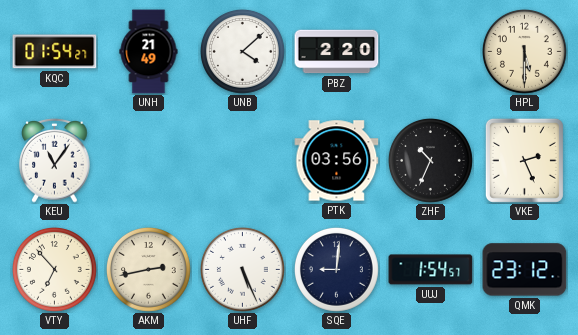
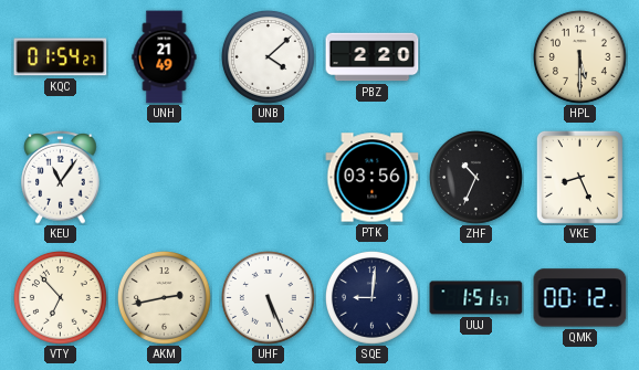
VKE: 2:26 -> 8:26
UUJ: 1:54 -> 1:51
QMK: 23:12 -> 00:12
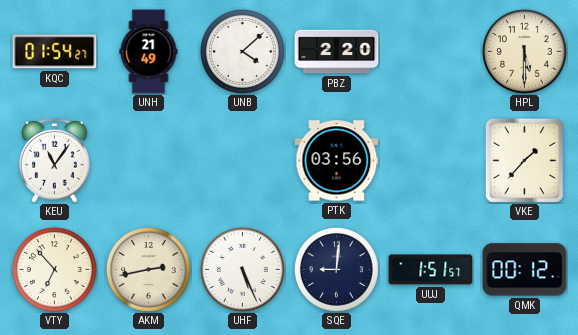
ZHF: 10:34 -> none
VKE: 8:26 -> 1:37
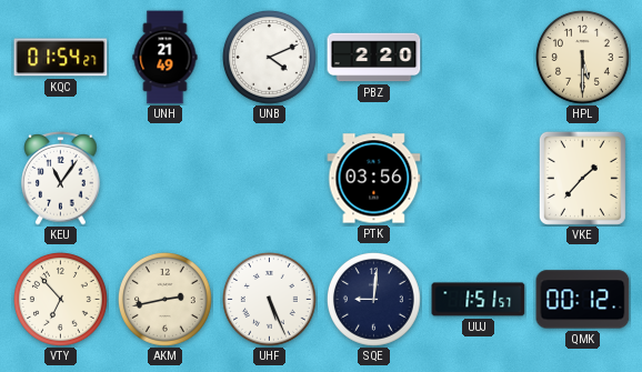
UNB: 4:08 -> 4:11
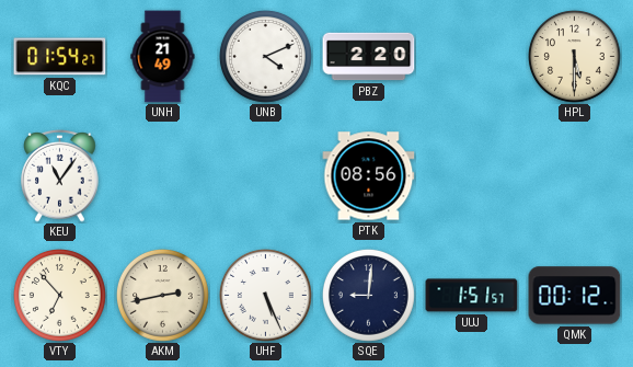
PTK: 03:56 -> 08:56
VKE: 1:37 -> none
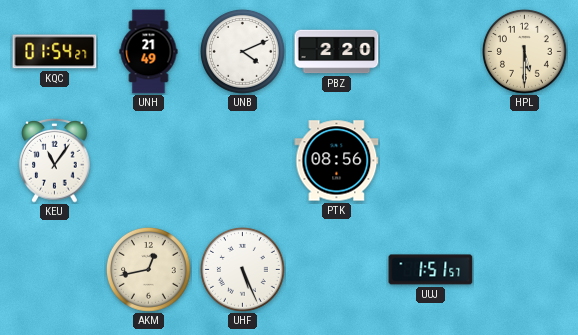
VTY: 6:53 -> none
AKM: 2:43 -> 12:43
SQE: 9:01 -> none
QMK: 00:12 -> none
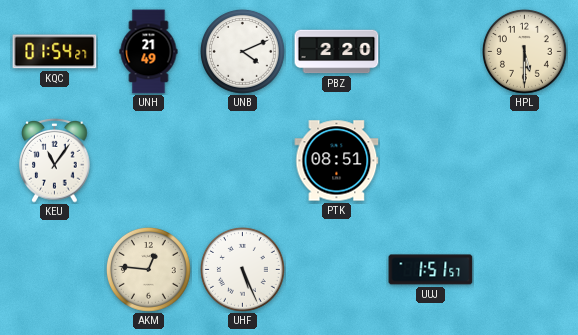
PTK: 08:56 -> 08:51
AKM: 12:43 -> 12:46
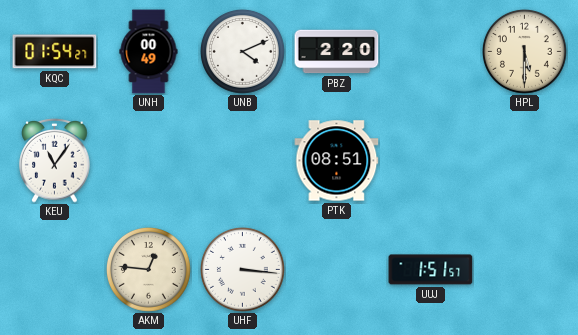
UNH: 21:49 -> 00:49
UHF: 5:26 -> 3:16
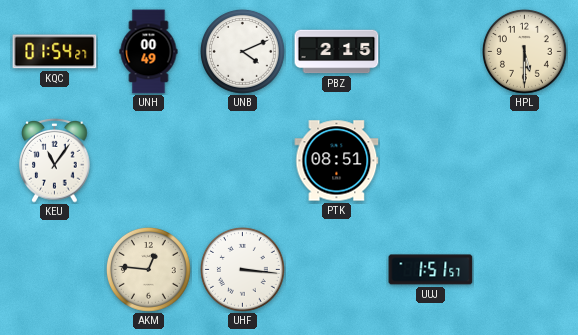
PBZ: 2:20 -> 2:15
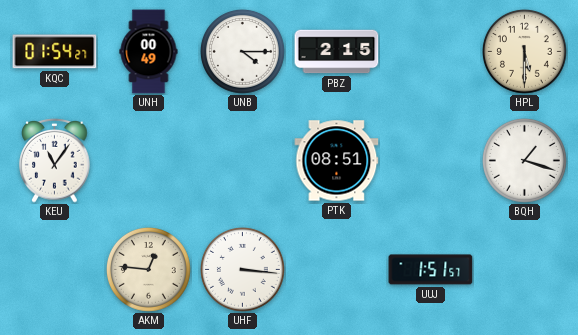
UNB: 4:11 -> 4:15
BQH: none -> 1:18
